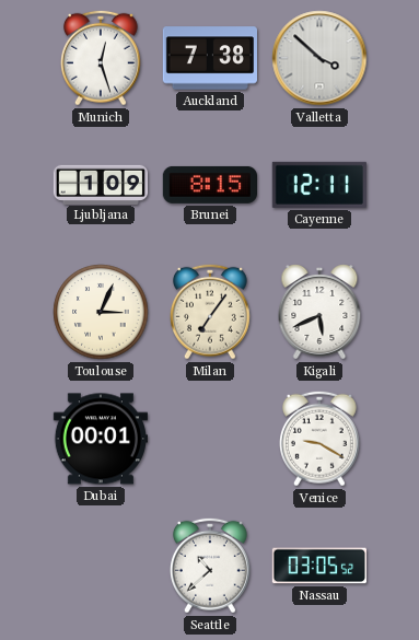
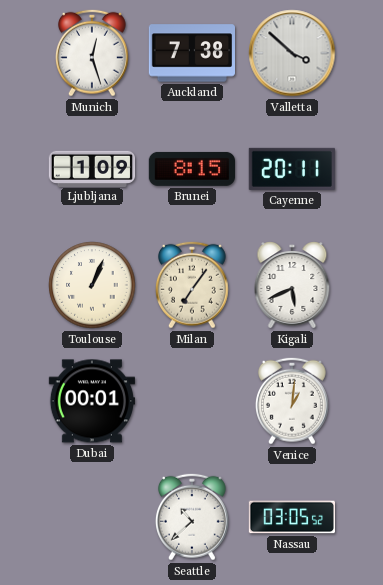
Cayenne: 12:11 -> 20:11
Toulouse: 3:04 -> 1:04
Venice: 9:20 -> 1:01
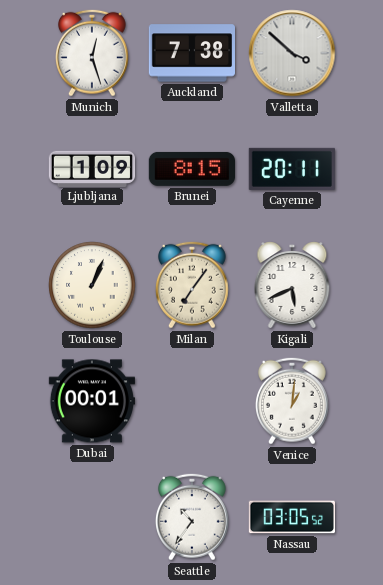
Seattle: 10:38 -> 10:36
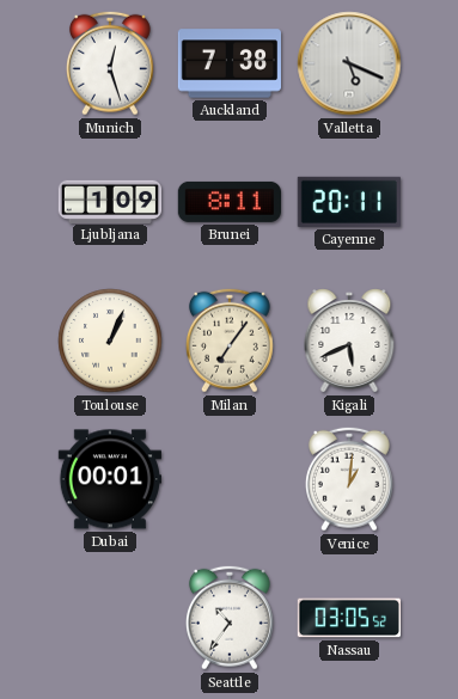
Valletta: 3:52 -> 5:19
Brunei: 8:15 -> 8:11
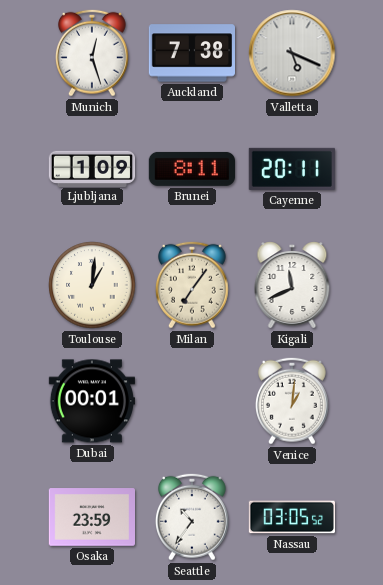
Toulouse: 1:04 -> 1:01
Kigali: 5:41 -> 11:41
Osaka: none -> 23:59
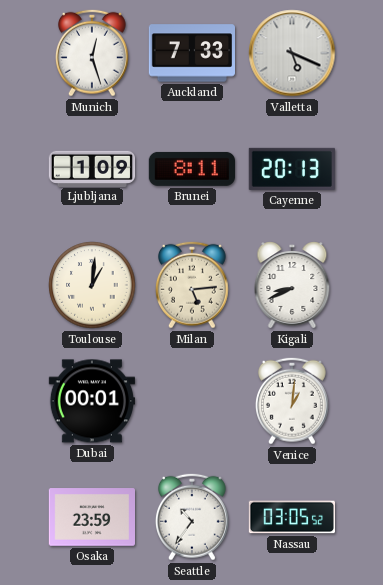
Auckland: 7:38 -> 7:33
Cayenne: 20:11 -> 20:13
Milan: 7:06 -> 5:14
Kigali: 11:41 -> 8:41
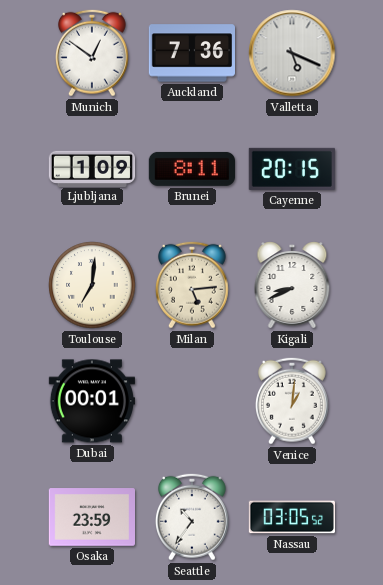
Munich: 12:27 -> 12:51
Auckland: 7:33 -> 7:36
Cayenne: 20:13 -> 20:15
Toulouse: 1:01 -> 7:01
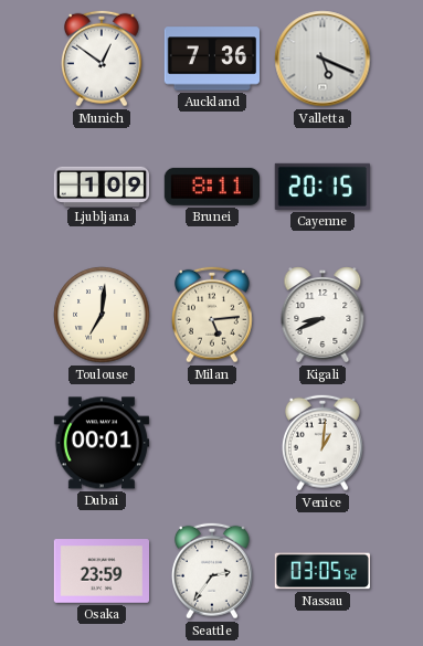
Seattle: 10:36 -> 2:36
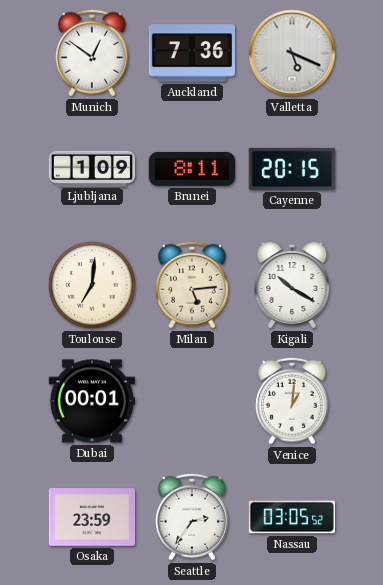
Kigali: 8:41 -> 10:20
